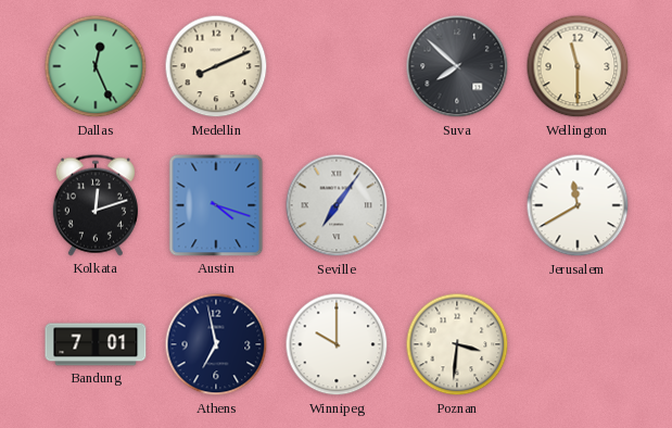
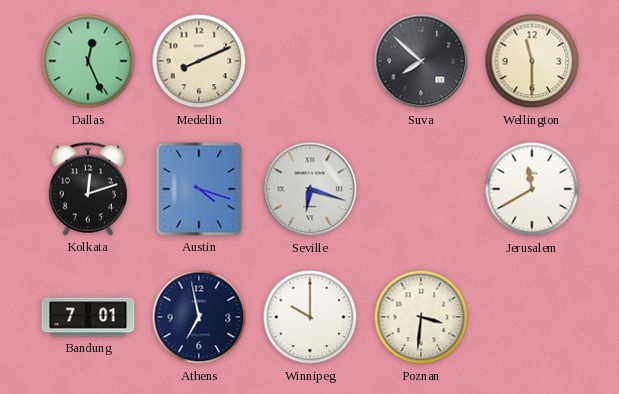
Seville: 7:06 -> 6:18
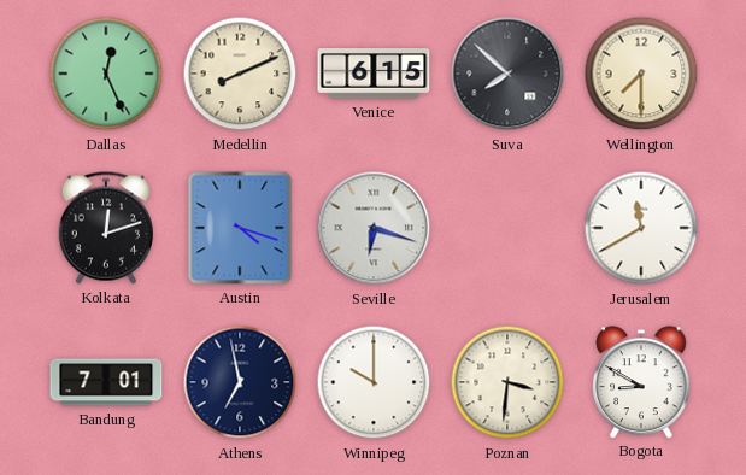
Venice: none -> 6:15
Wellington: 11:30 -> 7:30
Bogota: none -> 8:50
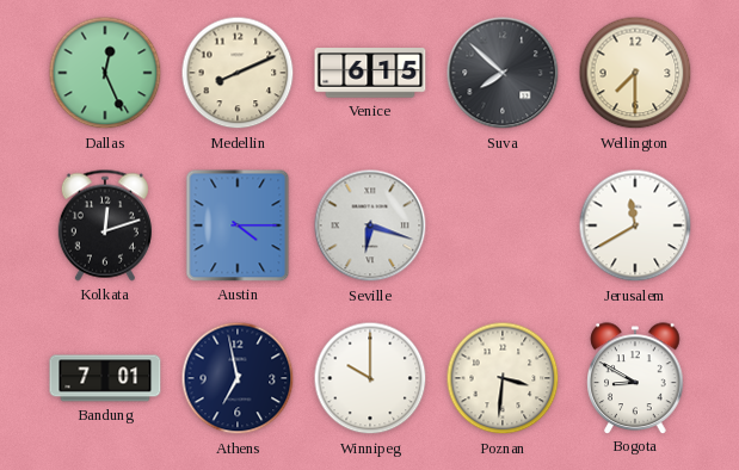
Austin: 4:18 -> 4:15
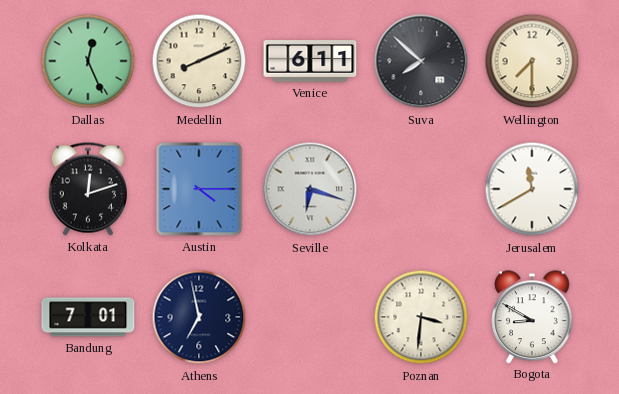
Venice: 6:15 -> 6:11
Winnipeg: 10:00 -> none
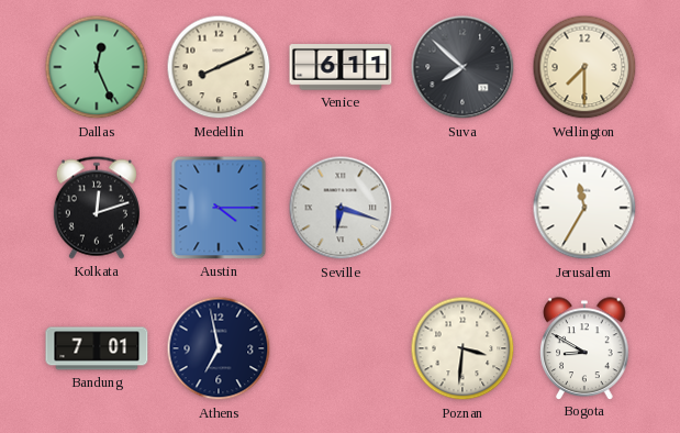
Jerusalem: 11:40 -> 11:35
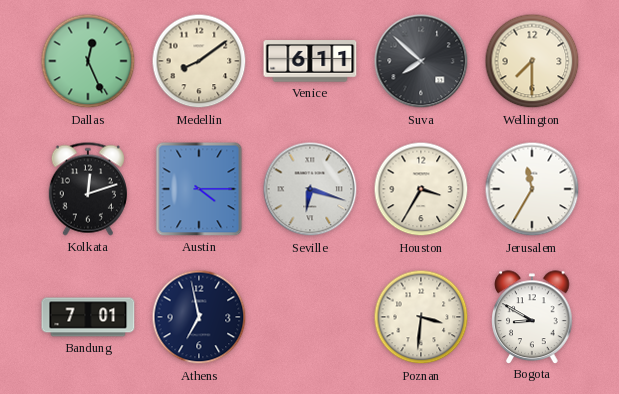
Medellin: 8:11 -> 8:09
Houston: none -> 3:35
